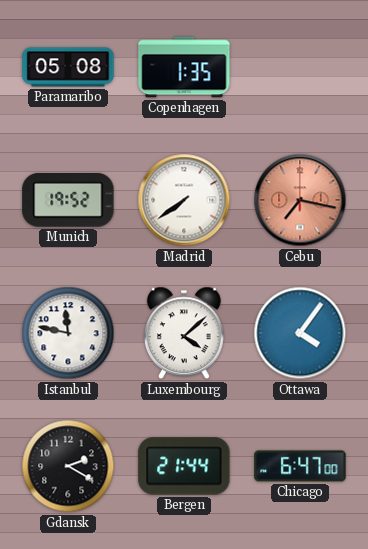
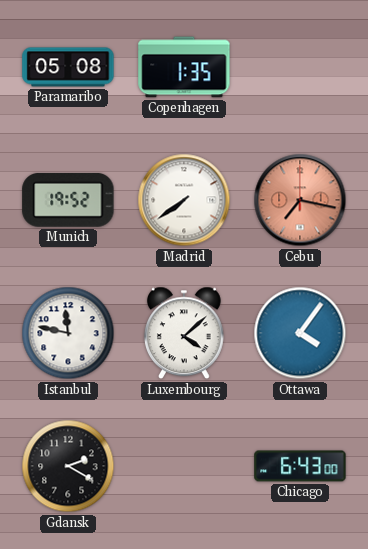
Bergen: 21:44 -> none
Chicago: 6:47 -> 6:43
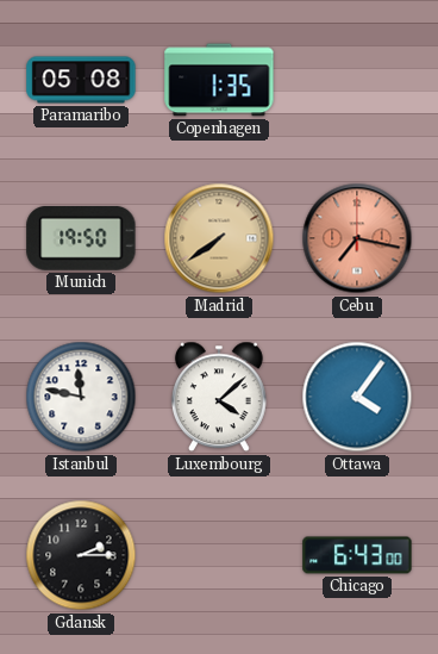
Munich: 19:52 -> 19:50
Madrid dial: white -> champagne
Gdansk: 2:20 -> 2:15
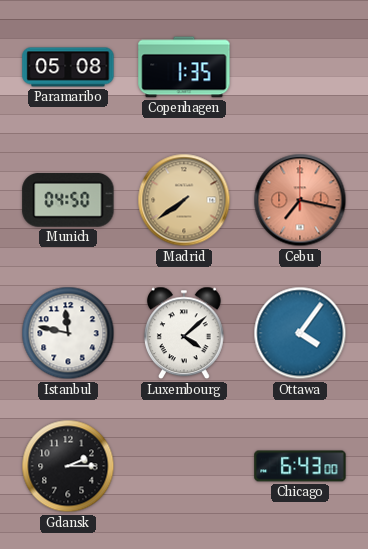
Munich: 19:50 -> 04:50
